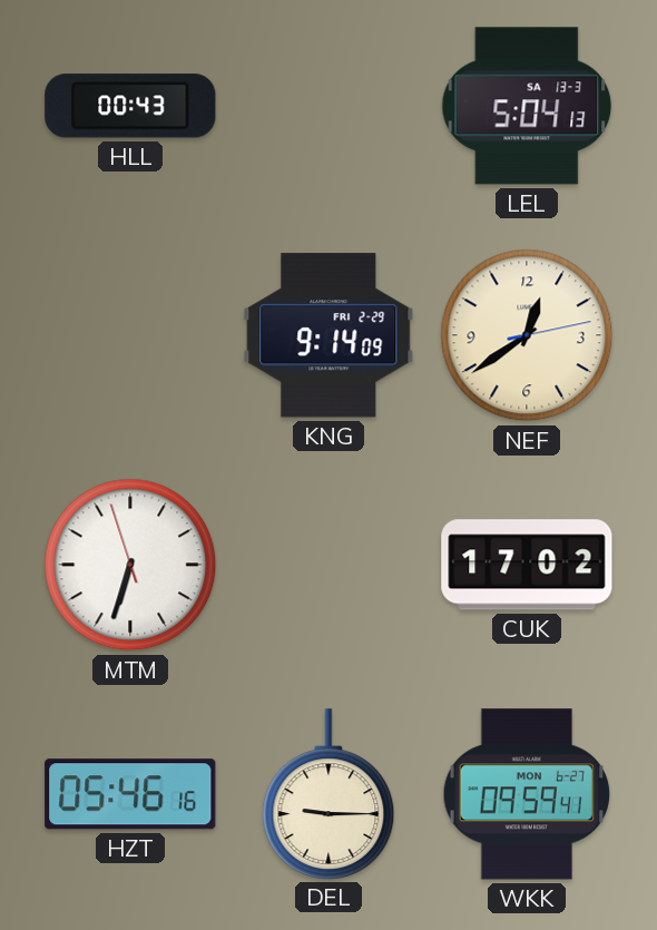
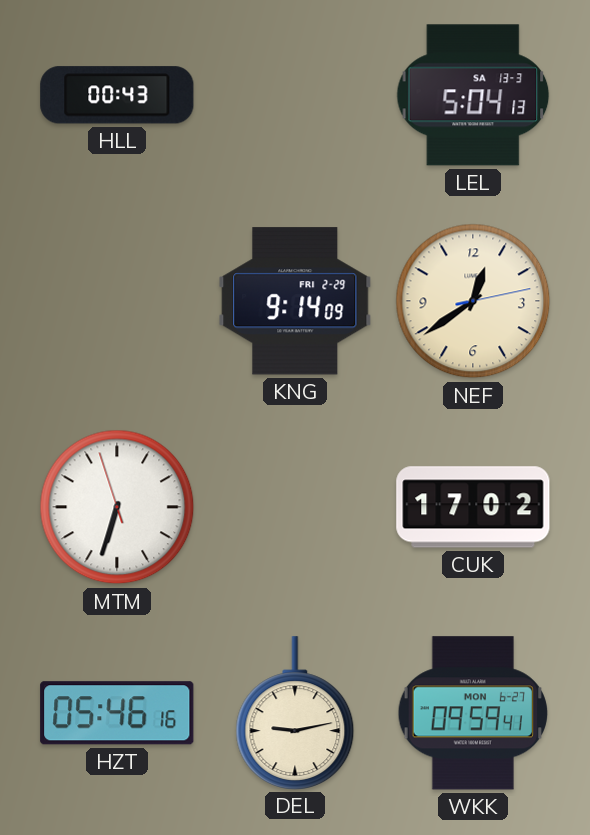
DEL: 9:15 -> 9:13
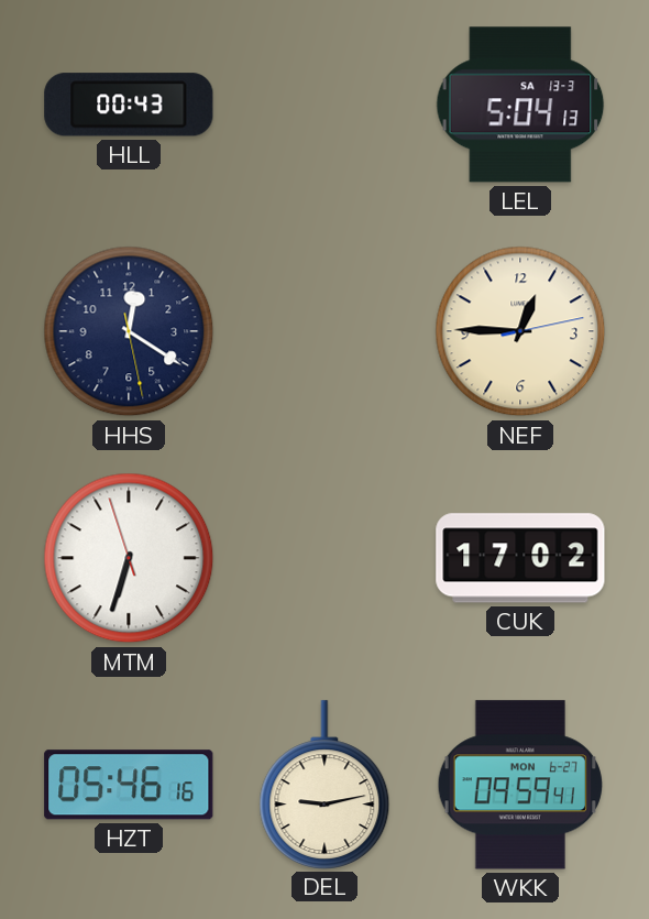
HHS: none -> 12:20
KNG: 9:14 -> none
NEF: 12:39 -> 12:45
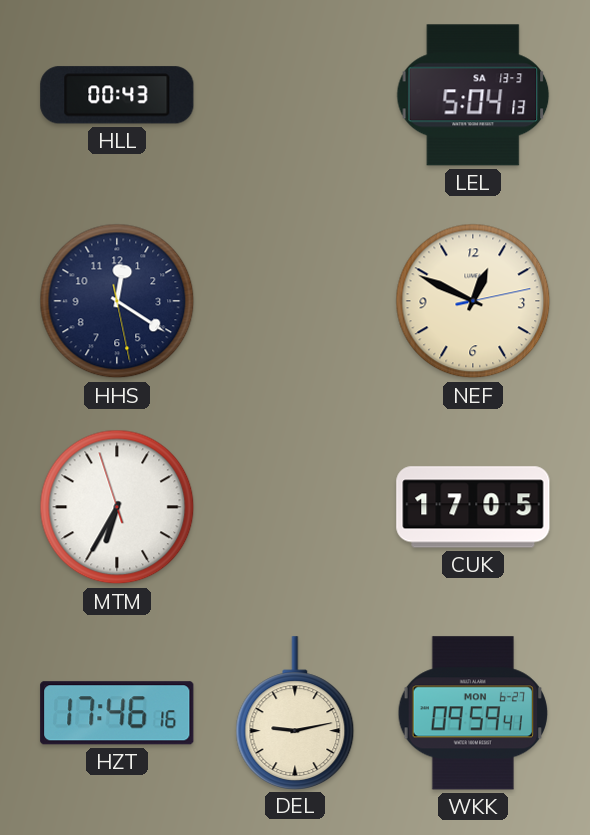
NEF: 12:45 -> 12:49
MTM: 6:32 -> 6:34
CUK: 17:02 -> 17:05
HZT: 05:46 -> 17:46
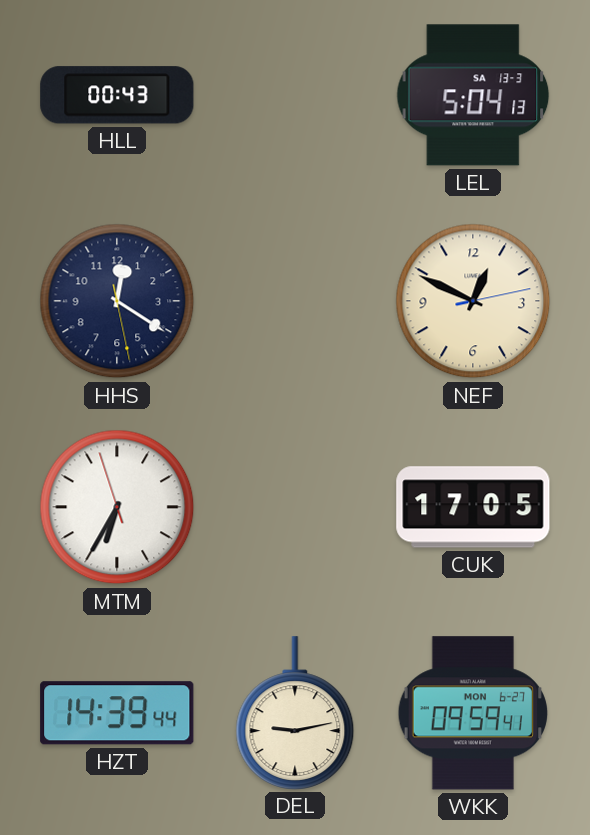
HZT: 17:46 -> 14:39
